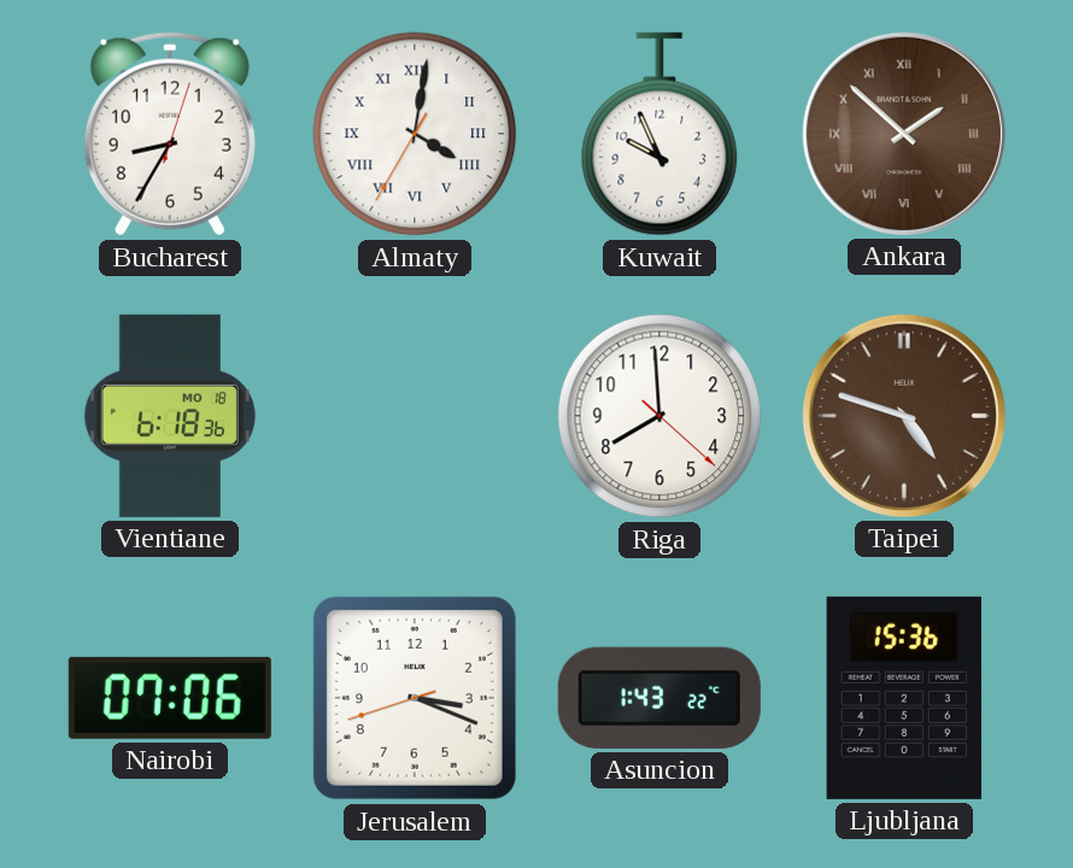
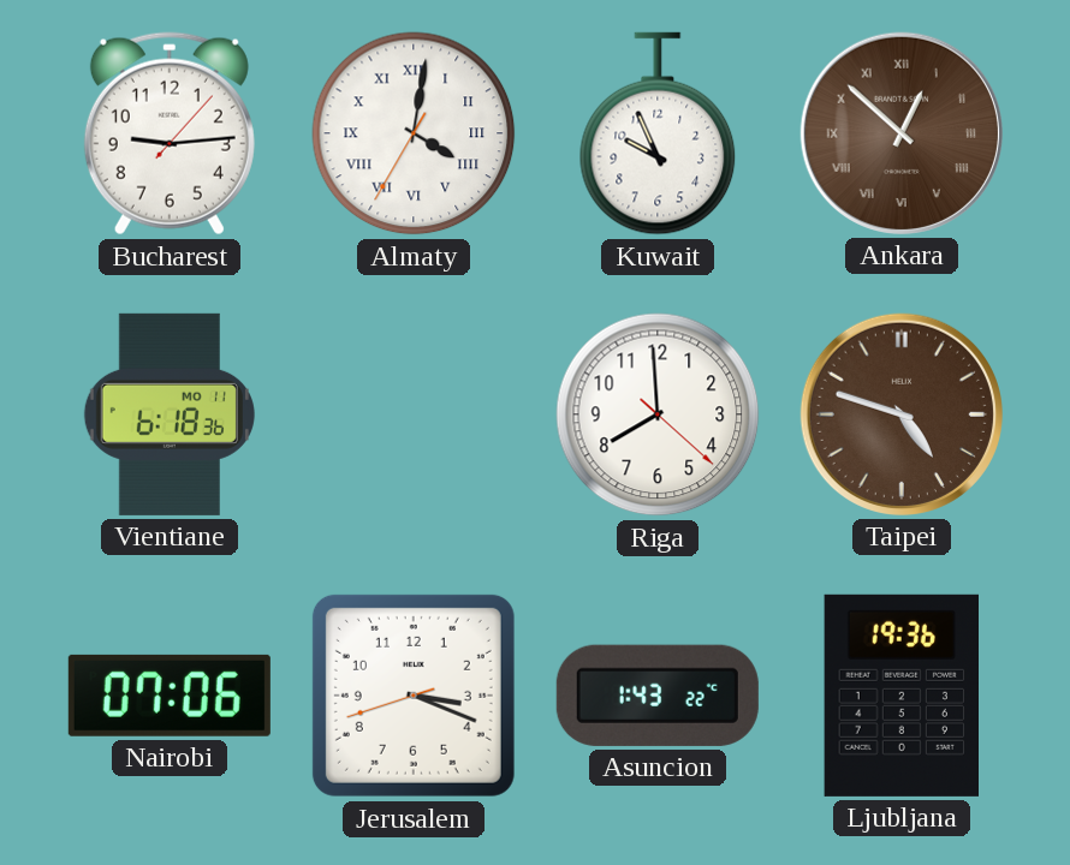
Bucharest: 8:35 -> 9:14
Ankara: 1:52 -> 12:52
Vientiane date: MO 18 -> MO 11
Ljubljana: 15:36 -> 19:36
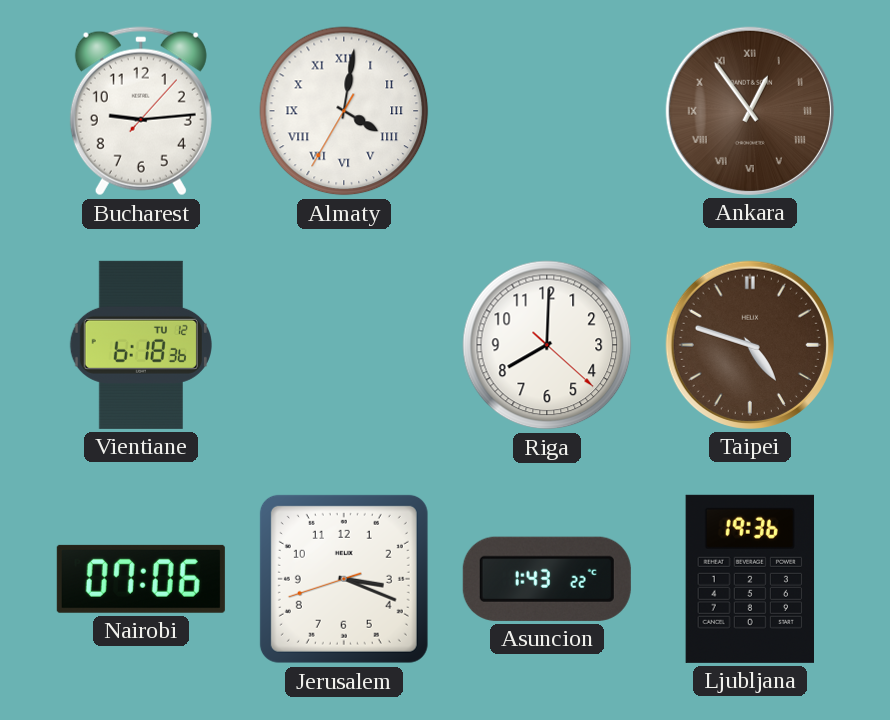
Kuwait: 9:56 -> none
Ankara: 12:52 -> 12:54
Vientiane date: MO 11 -> TU 12
Riga: 7:59 -> 8:00
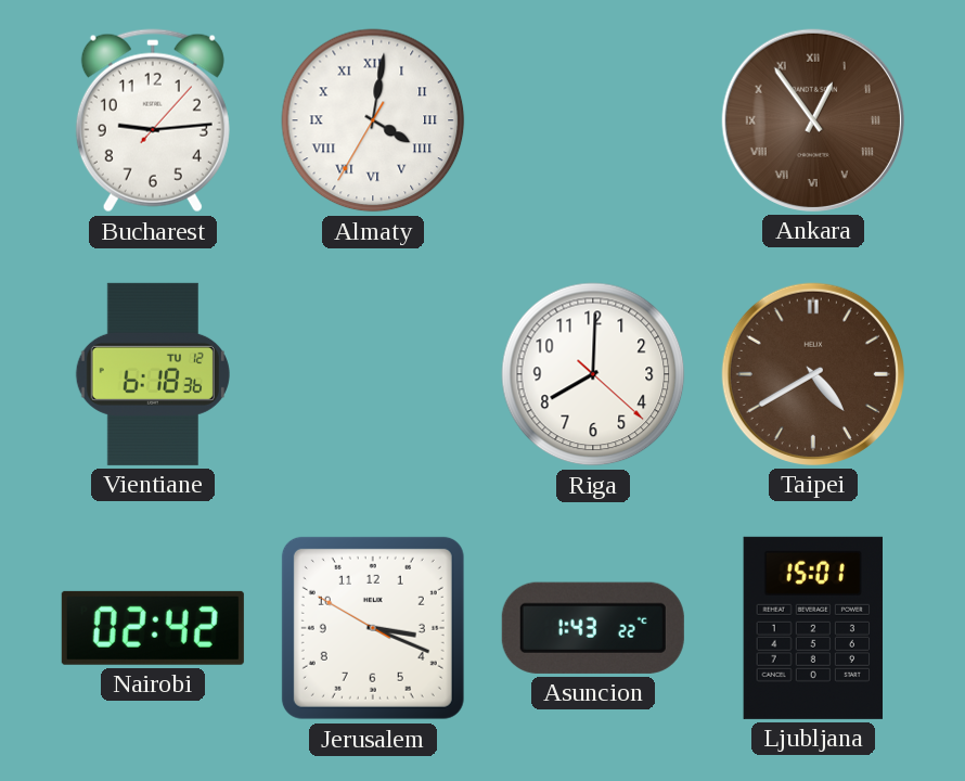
Taipei: 4:48 -> 4:40
Nairobi: 07:06 -> 02:42
Jerusalem: 3:18:42 -> 3:18:50
Ljubljana: 19:36 -> 15:01
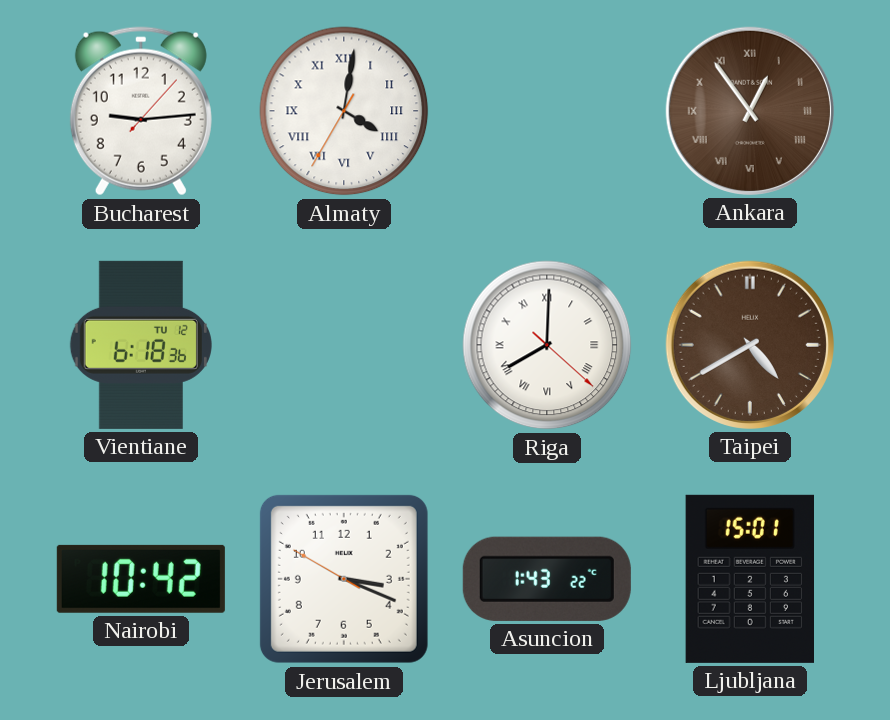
Riga numerals: Arabic -> Roman
Nairobi: 02:42 -> 10:42
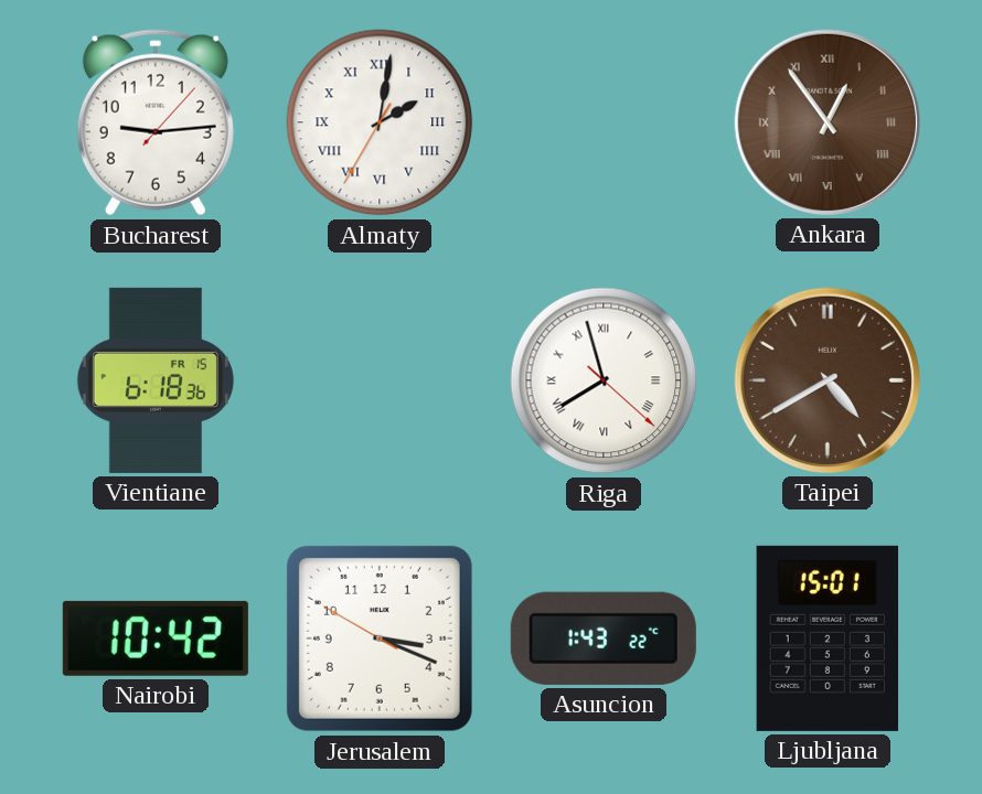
Almaty: 4:01 -> 2:01
Vientiane date: TU 12 -> FR 15
Riga: 8:00 -> 7:57
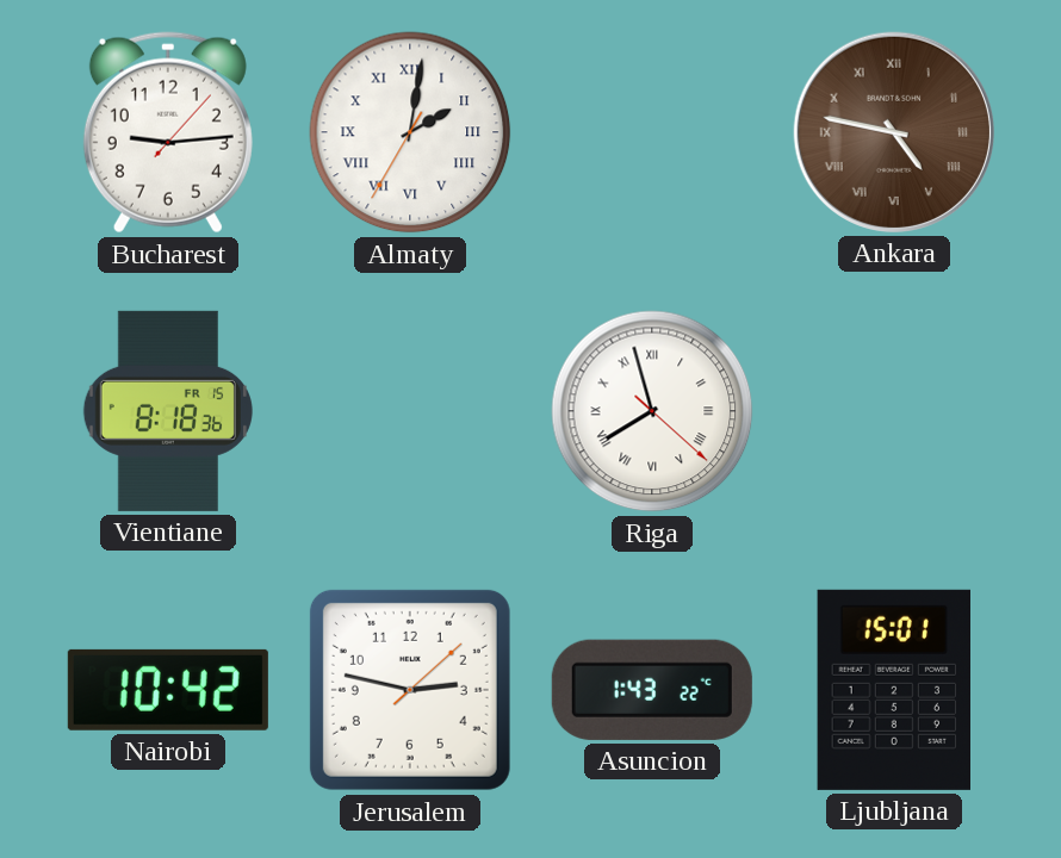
Ankara: 12:54 -> 4:47
Vientiane: 6:18 -> 8:18
Taipei: 4:40 -> none
Jerusalem: 3:18 -> 2:47
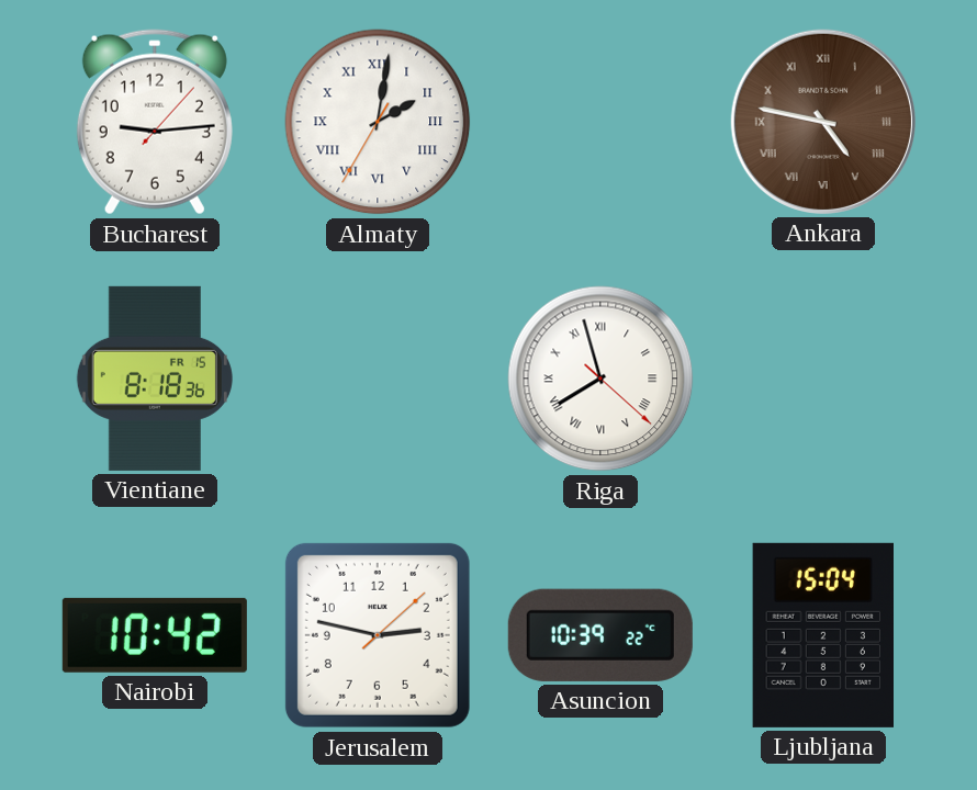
Asuncion: 1:43 -> 10:39
Ljubljana: 15:01 -> 15:04
